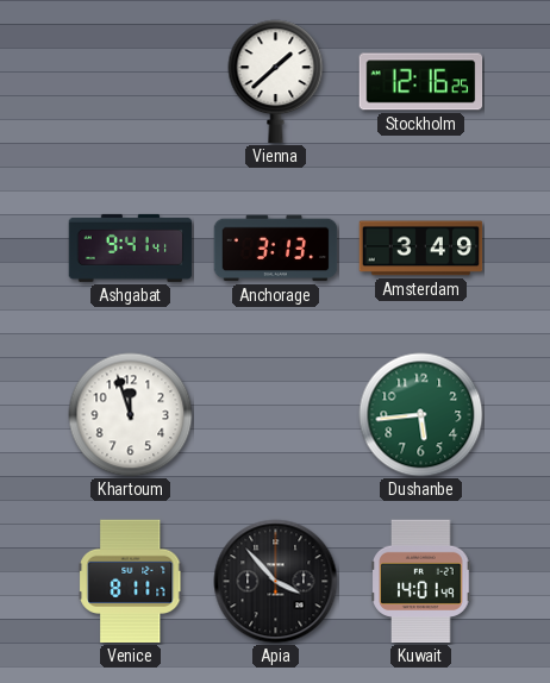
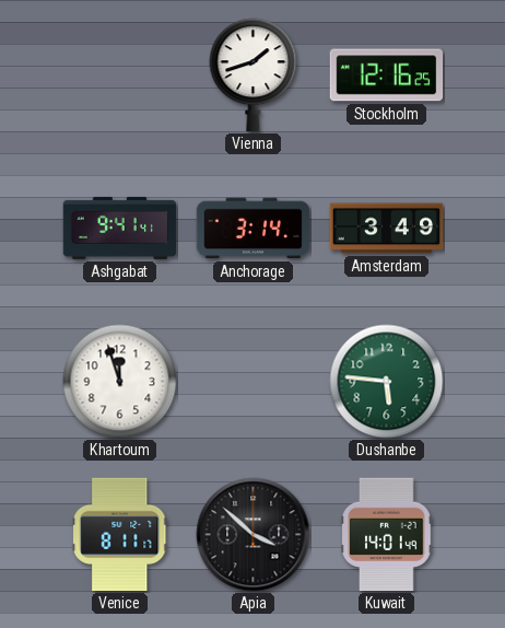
Vienna: 1:38 -> 1:42
Anchorage: 3:13 -> 3:14
Dushanbe: 5:44 -> 5:46
Apia: 3:53 -> 3:52
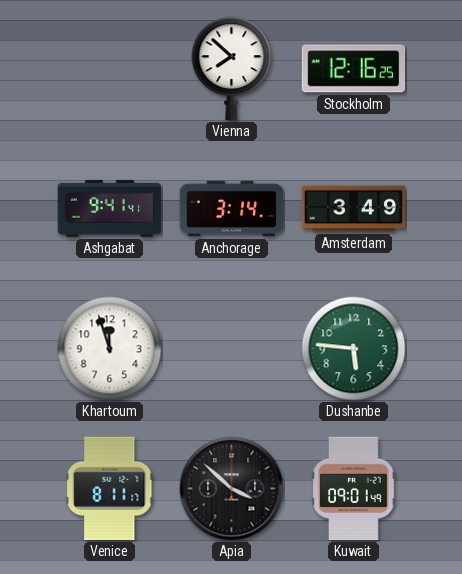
Vienna: 1:42 -> 7:52
Kuwait: 14:01 -> 09:01
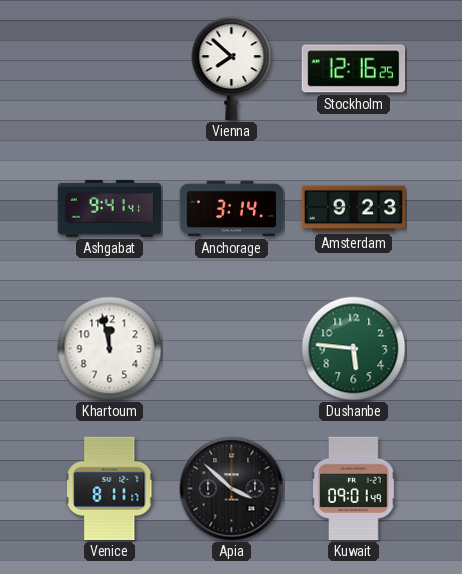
Amsterdam: 3:49 -> 9:23
Khartoum: 11:57 -> 11:58
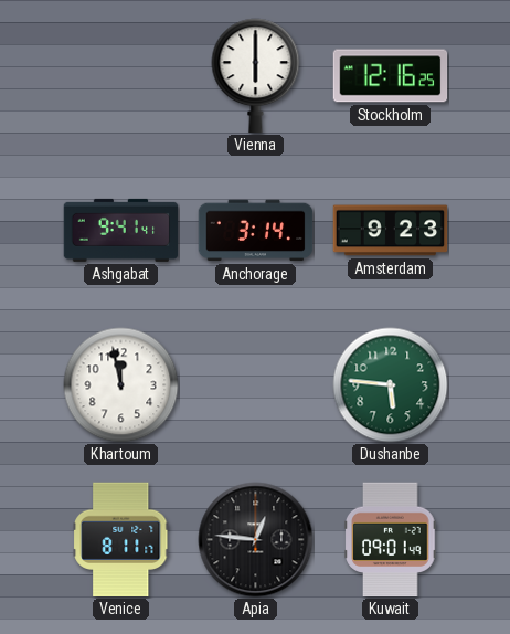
Vienna: 7:52 -> 6:00
Apia: 3:52 -> 12:46
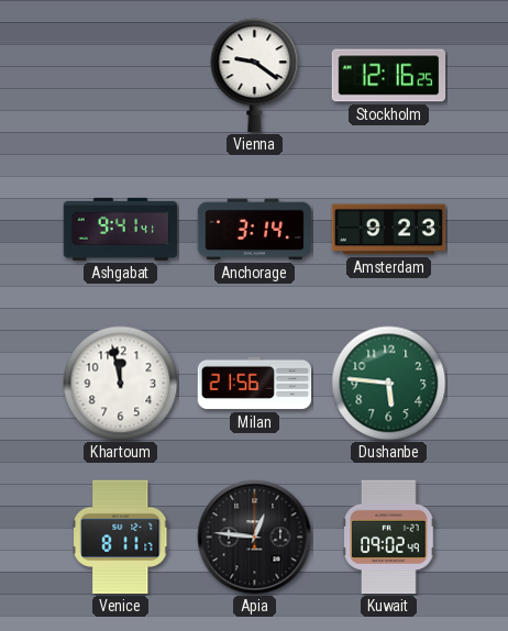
Vienna: 6:00 -> 9:21
Milan: none -> 21:56
Kuwait: 09:01 -> 09:02
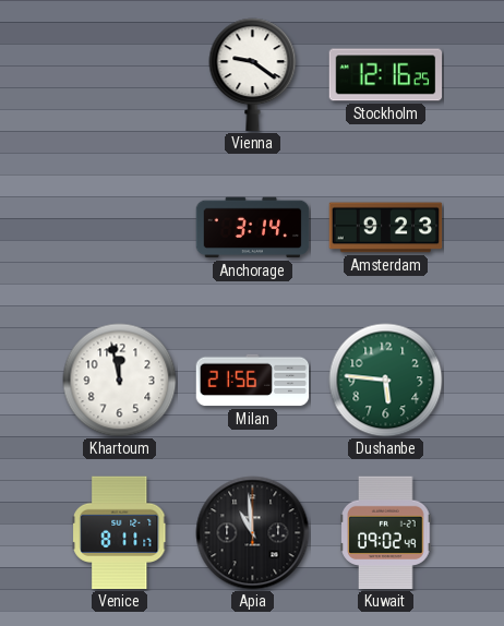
Ashgabat: 9:41 -> none
Apia: 12:46 -> 10:59
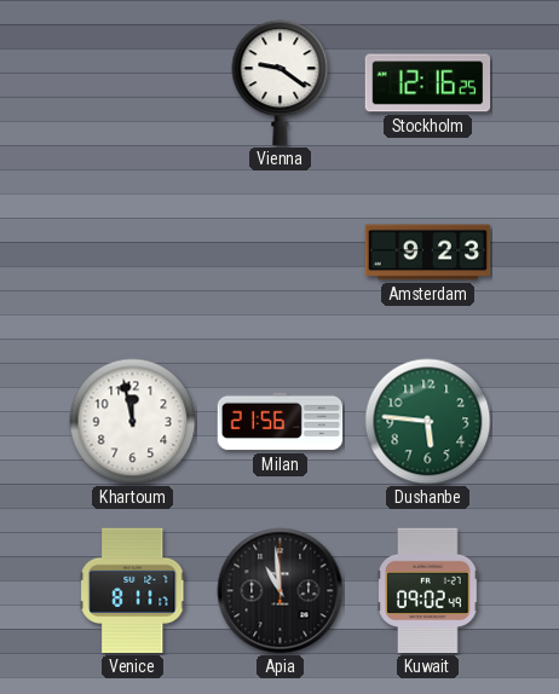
Anchorage: 3:14 -> none
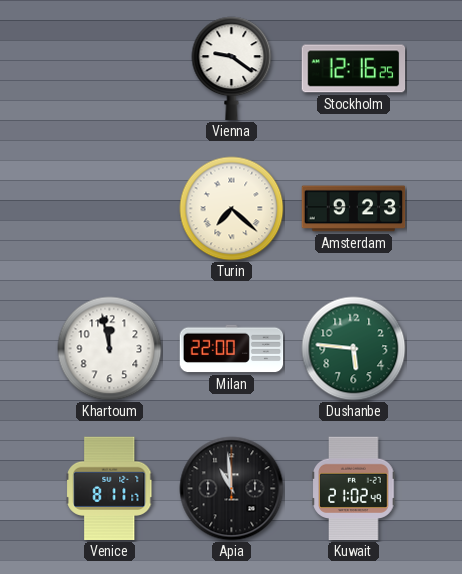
Turin: none -> 7:22
Milan: 21:56 -> 22:00
Kuwait: 09:02 -> 21:02
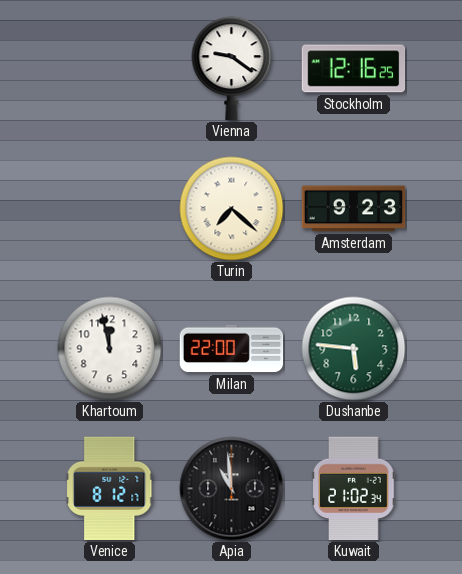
Venice: 8:11 -> 8:12
Kuwait: 21:02:49 -> 21:02:34
